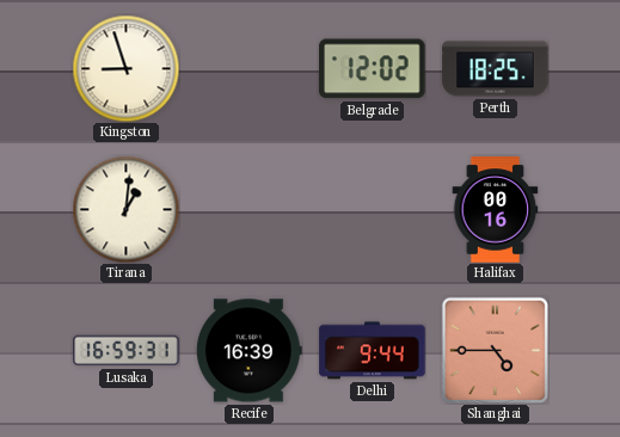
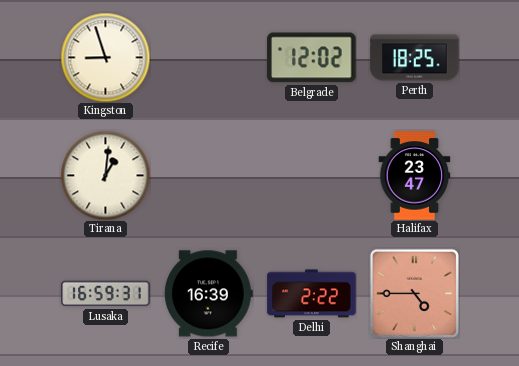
Halifax: 00:16 -> 23:47
Delhi: 9:44 -> 2:22
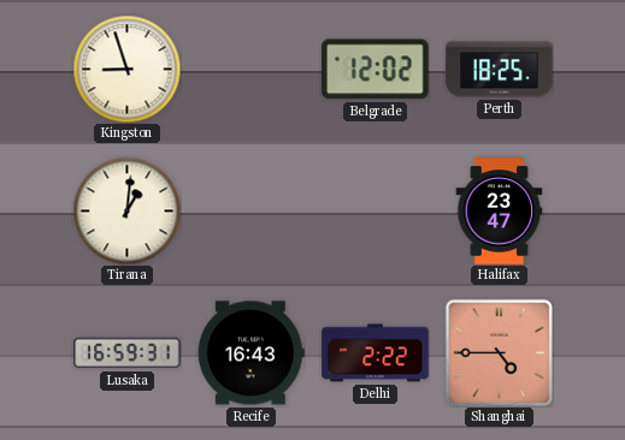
Recife: 16:39 -> 16:43
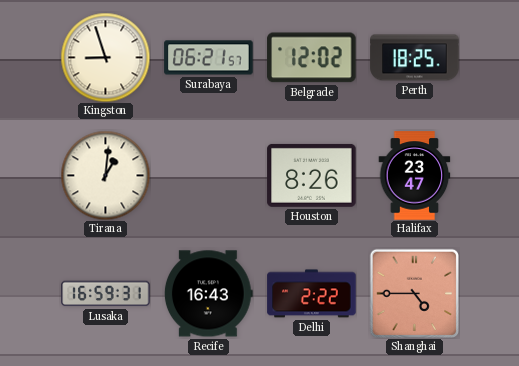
Surabaya: none -> 06:21
Houston: none -> 8:26
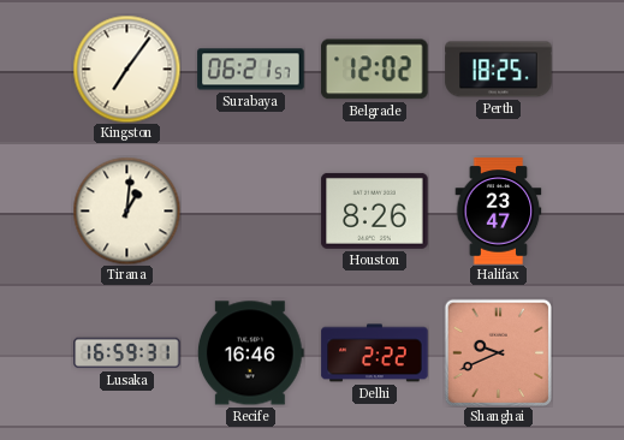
Kingston: 8:57 -> 7:06
Recife: 16:43 -> 16:46
Shanghai: 4:45 -> 9:41
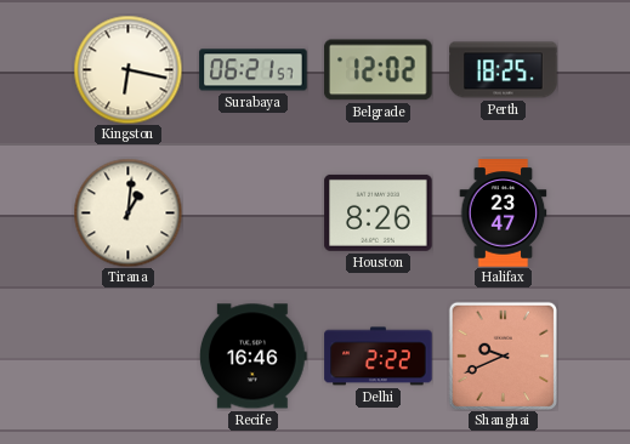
Kingston: 7:06 -> 6:17
Lusaka: 16:59 -> none
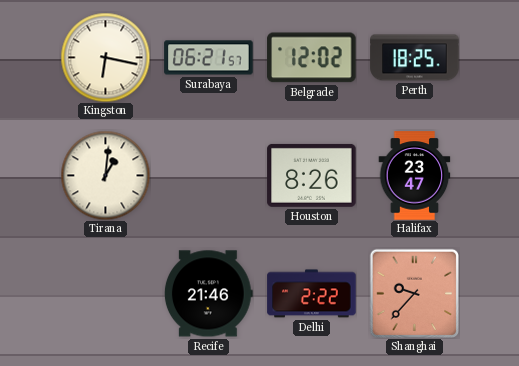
Recife: 16:46 -> 21:46
Shanghai: 9:41 -> 9:37
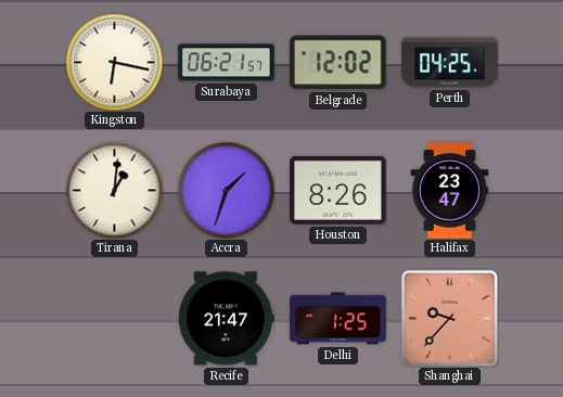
Perth: 18:25 -> 04:25
Accra: none -> 1:33
Recife: 21:46 -> 21:47
Delhi: 2:22 -> 1:25
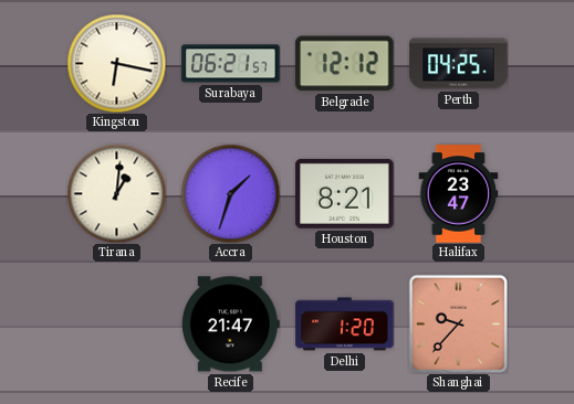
Belgrade: 12:02 -> 12:12
Houston: 8:26 -> 8:21
Delhi: 1:25 -> 1:20
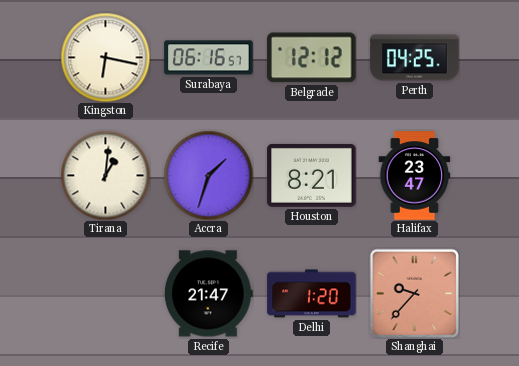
Surabaya: 06:21 -> 06:16
